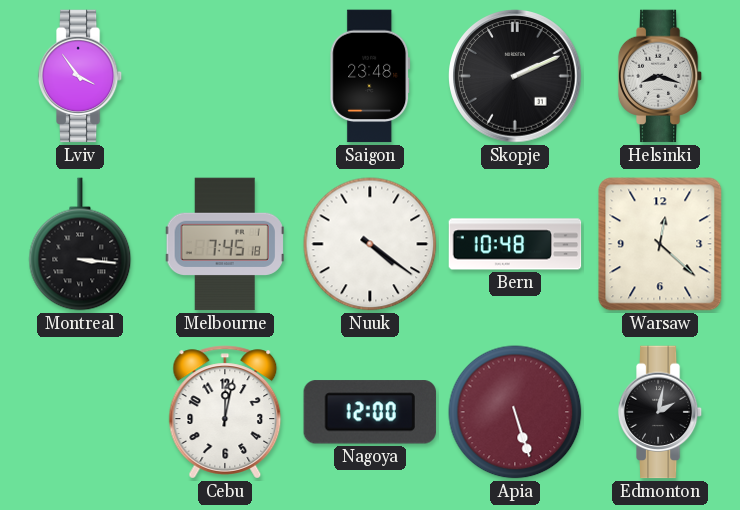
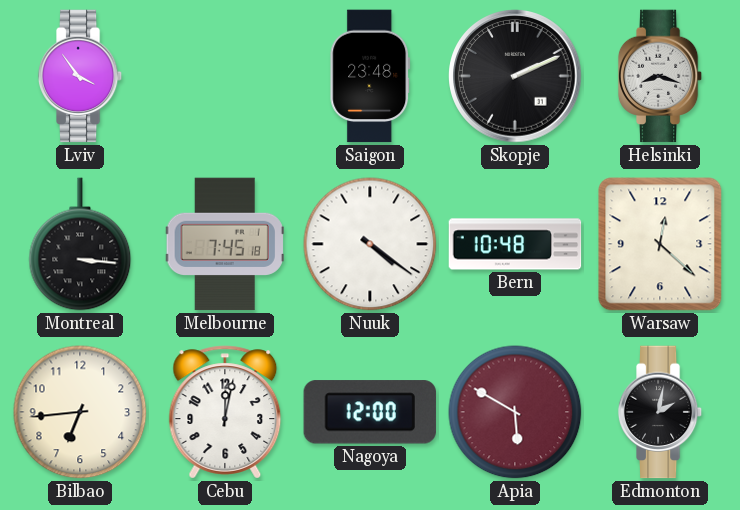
Bilbao: none -> 6:44
Apia: 5:27 -> 5:50
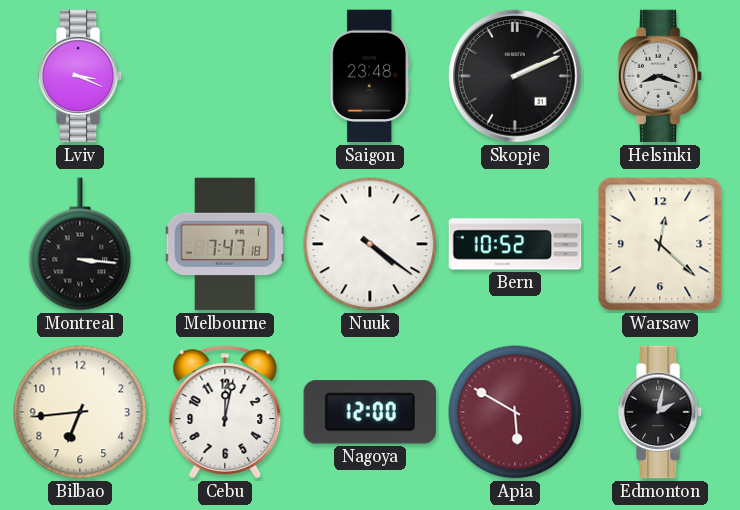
Lviv: 3:54 -> 3:19
Melbourne: 7:45 -> 7:47
Bern: 10:48 -> 10:52
